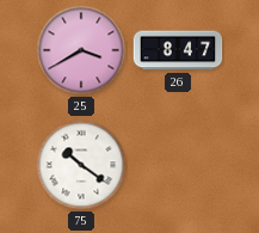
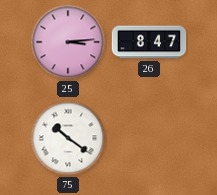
25: 3:40 -> 3:14
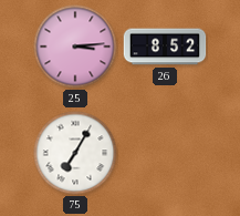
26: 8:47 -> 8:52
75: 10:21 -> 7:05
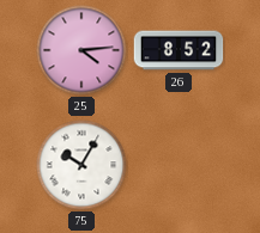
25: 3:14 -> 4:14
75: 7:05 -> 10:05
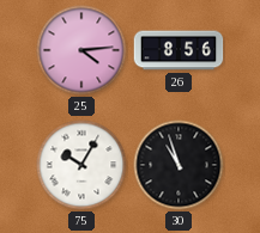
26: 8:52 -> 8:56
30: none -> 10:57
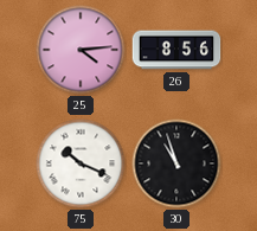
75: 10:05 -> 10:19
